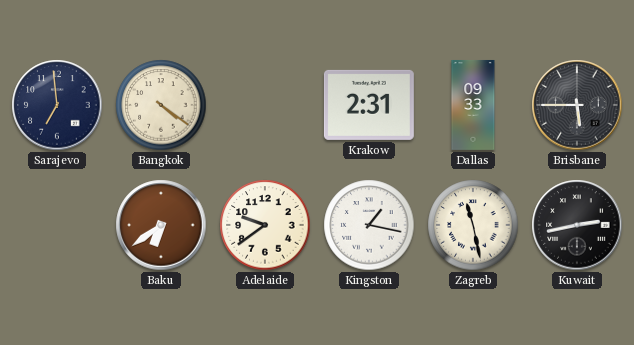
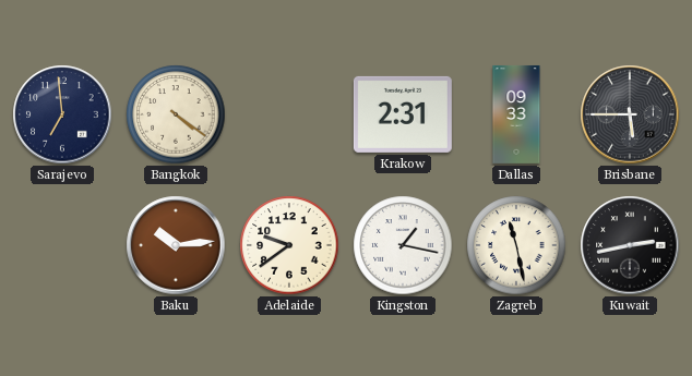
Baku: 6:39 -> 10:14
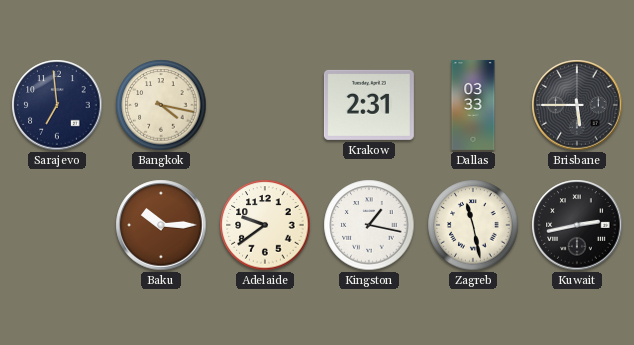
Bangkok: 4:21 -> 4:17
Dallas: 09:33 -> 03:33
Baku: 10:14 -> 10:15
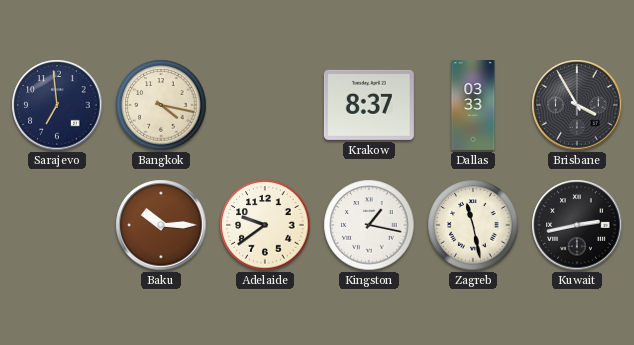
Krakow: 2:31 -> 8:37
Brisbane: 5:45 -> 3:55
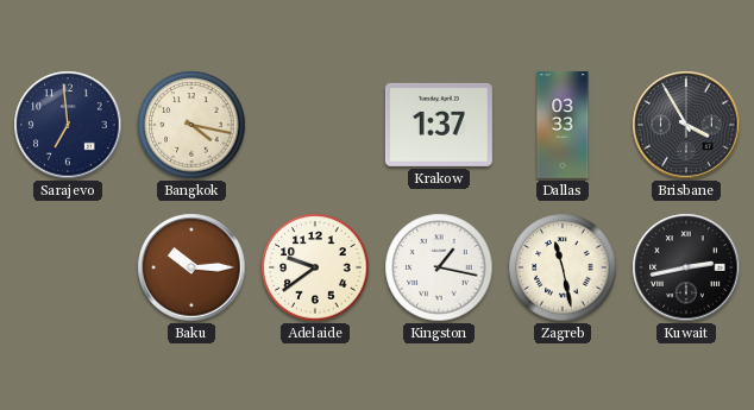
Krakow: 8:37 -> 1:37
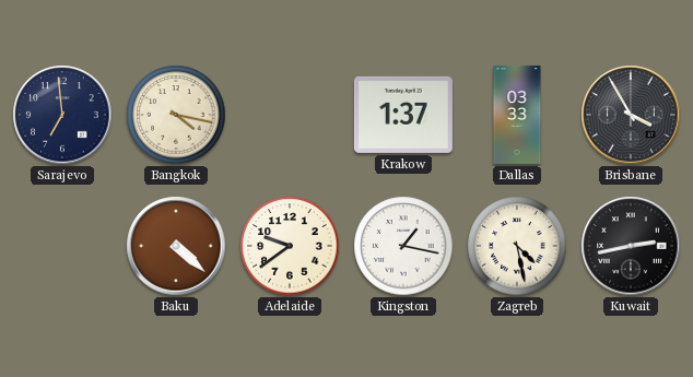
Baku: 10:15 -> 4:22
Zagreb: 11:28 -> 4:28
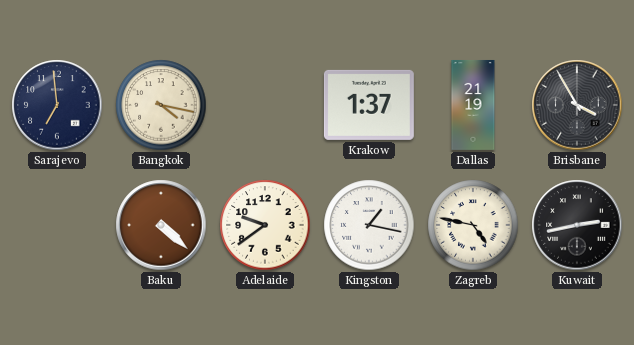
Dallas: 03:33 -> 21:19
Zagreb: 4:28 -> 4:47
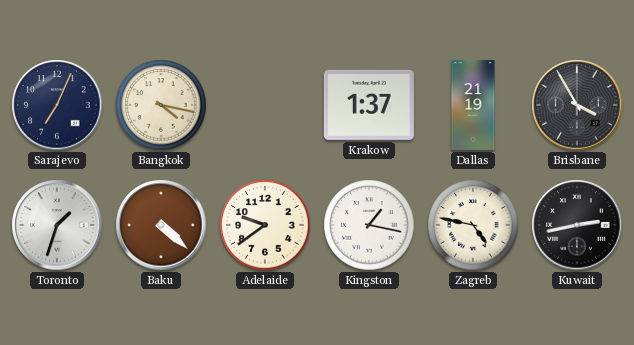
Sarajevo: 6:59 -> 7:04
Toronto: none -> 1:33
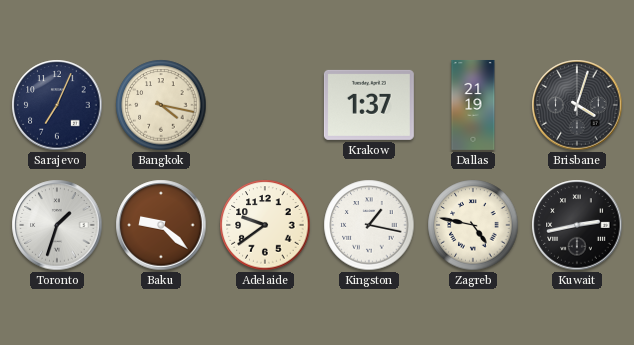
Brisbane: 3:55 -> 4:03
Baku: 4:22 -> 9:22
